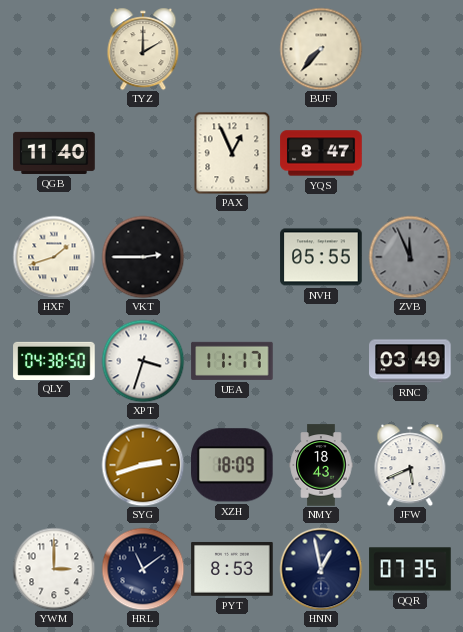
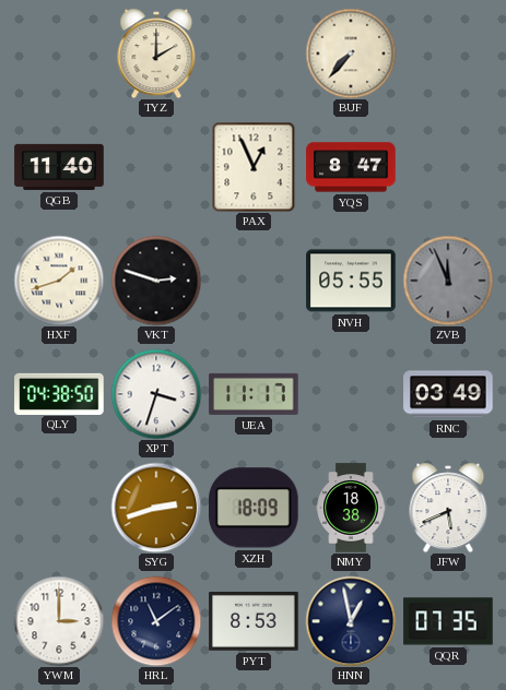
VKT: 2:45 -> 2:48
NMY: 18:43 -> 18:38
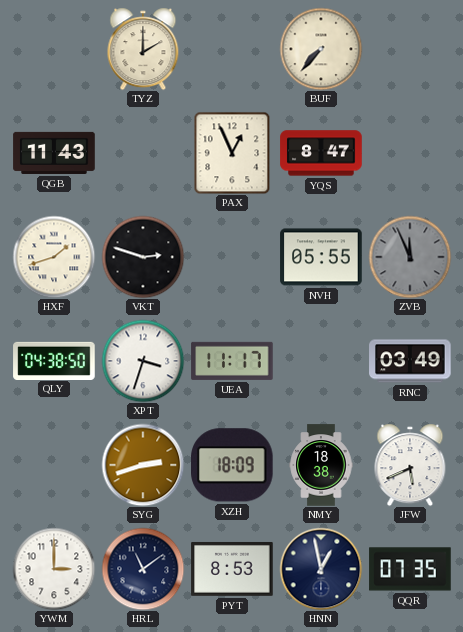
QGB: 11:40 -> 11:43
